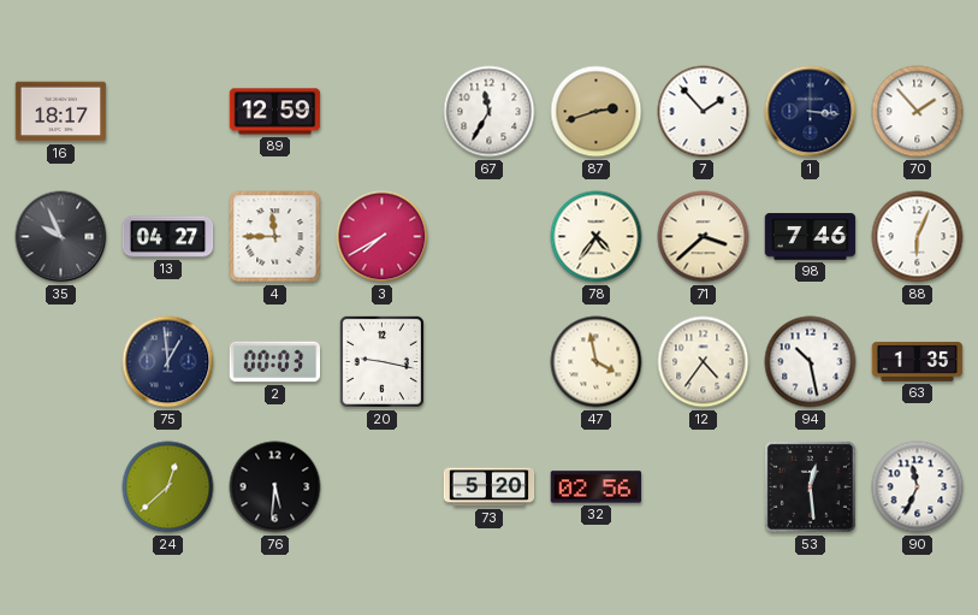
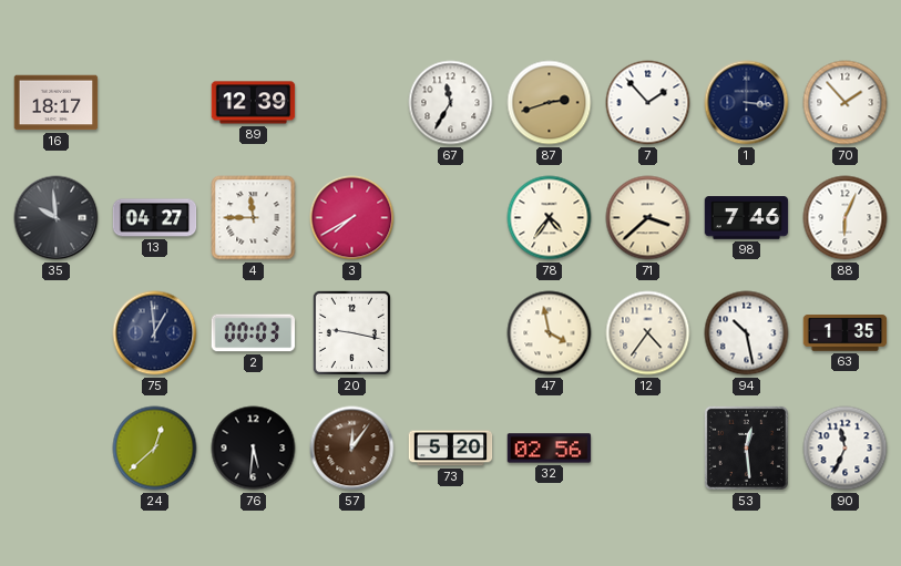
89: 12:59 -> 12:39
35: 9:56 -> 9:59
57: none -> 12:06
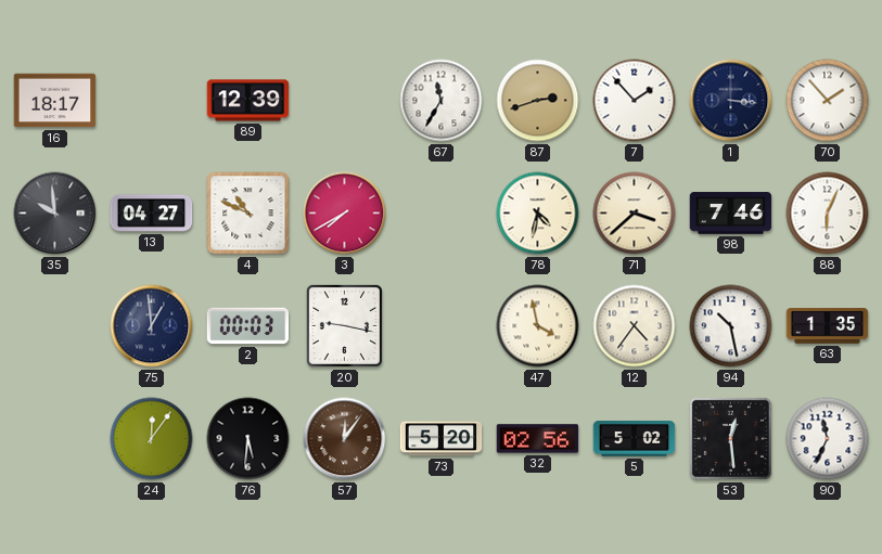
4: 11:45 -> 10:49
78: 4:36 -> 4:32
24: 12:38 -> 12:06
5: none -> 5:02
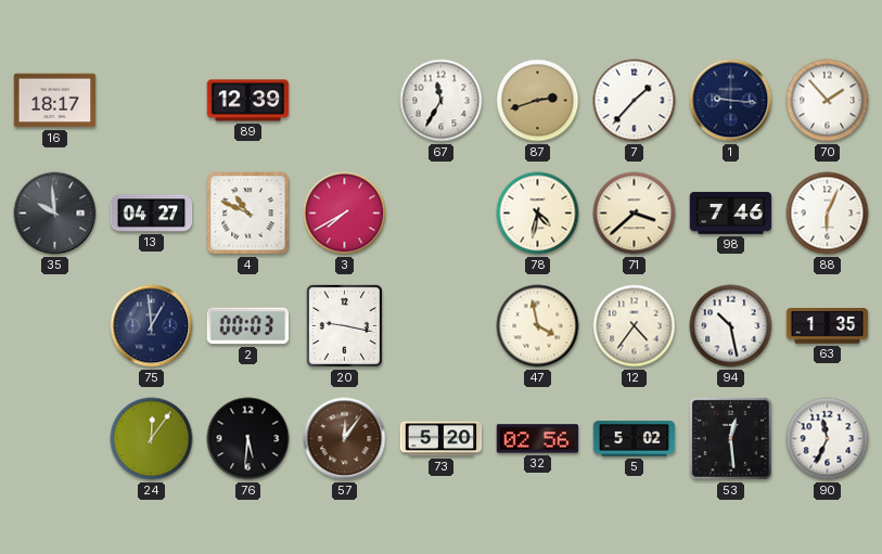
7: 1:53 -> 1:37
1: 3:16 -> 9:16
